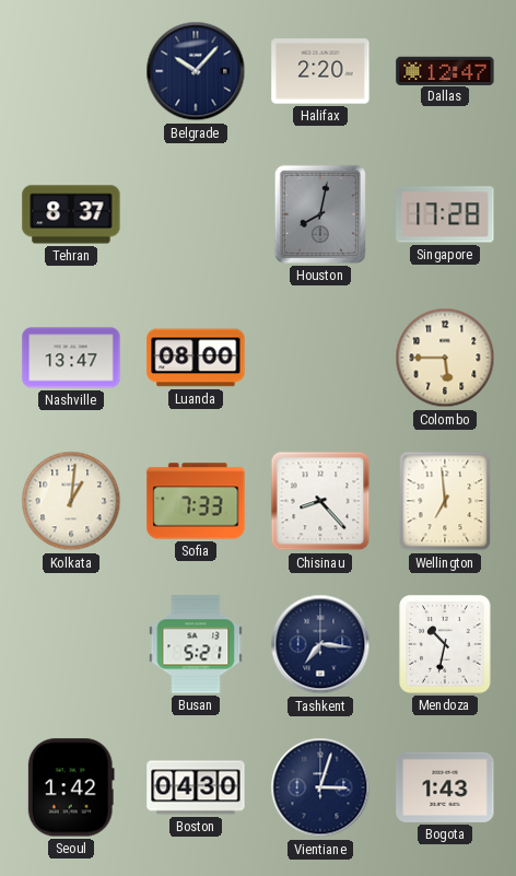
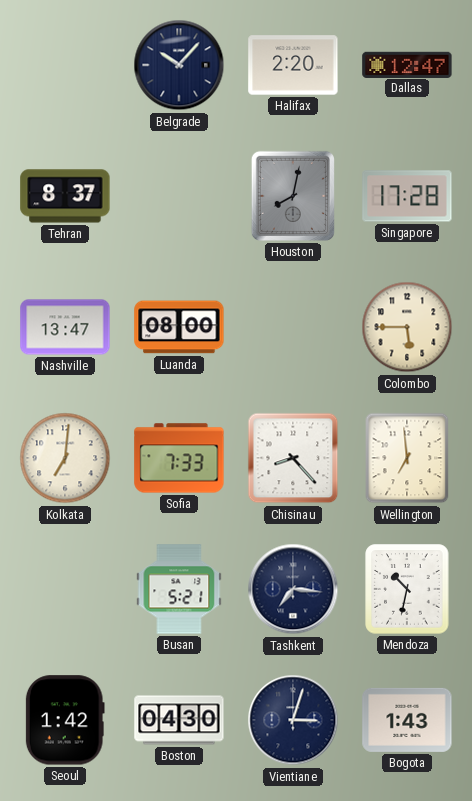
Kolkata: 1:01 -> 7:01
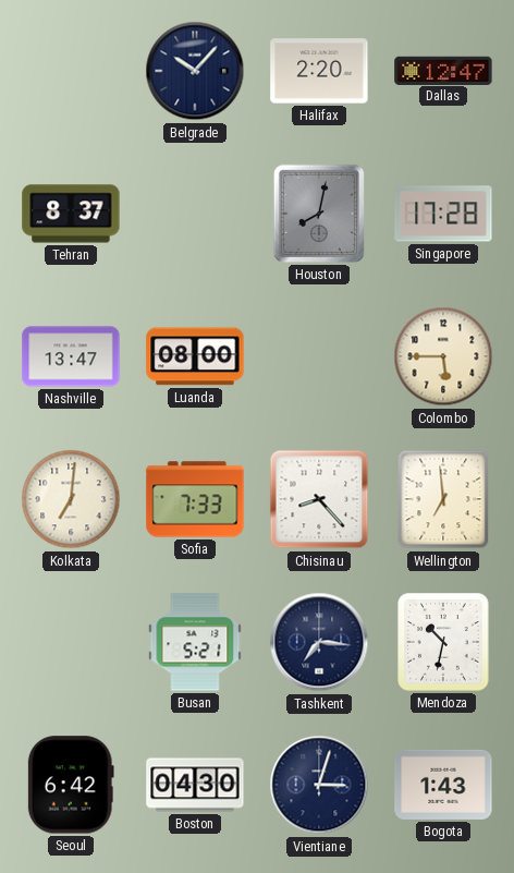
Seoul: 1:42 -> 6:42
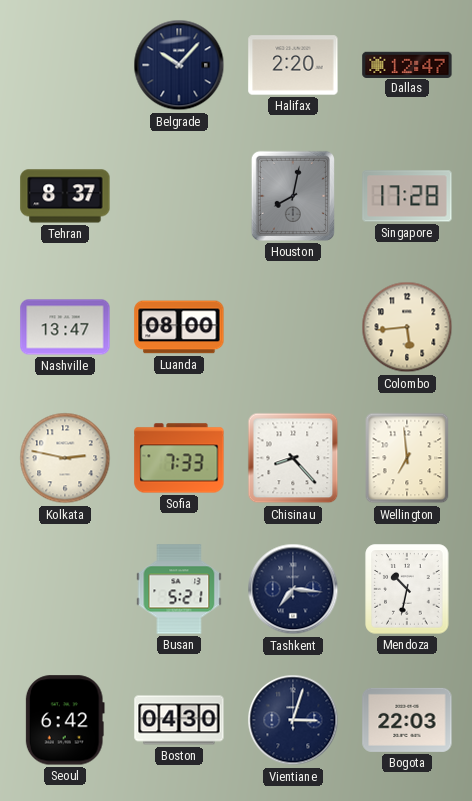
Colombo: 5:45 -> 5:44
Kolkata: 7:01 -> 2:47
Bogota: 1:43 -> 22:03
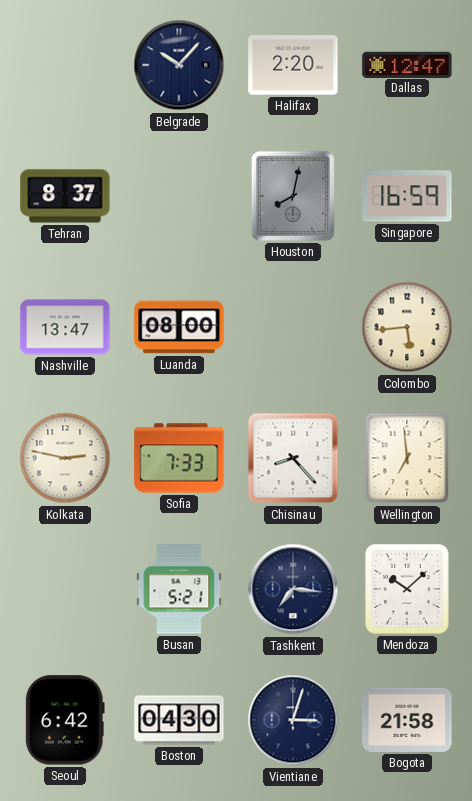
Singapore: 17:28 -> 16:59
Mendoza: 10:32 -> 10:08
Bogota: 22:03 -> 21:58
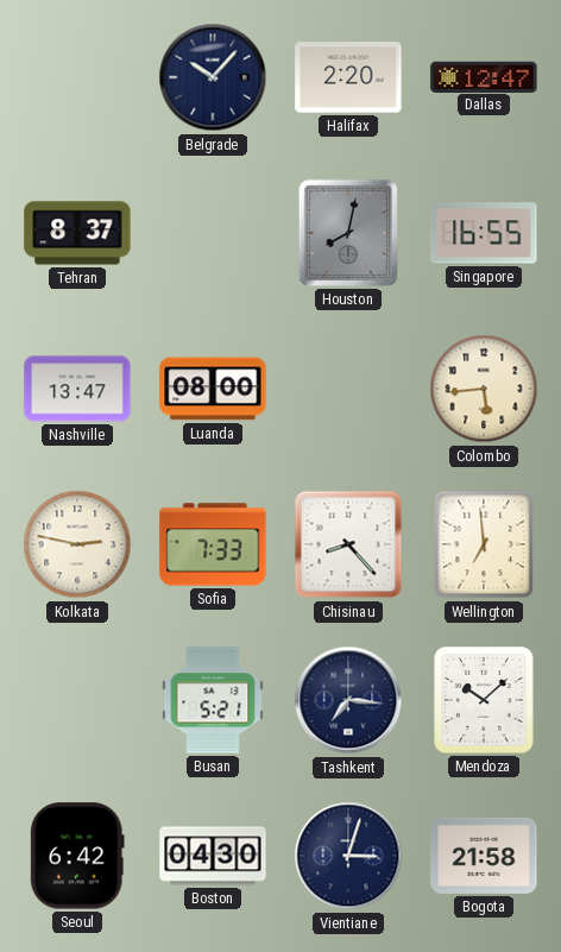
Singapore: 16:59 -> 16:55
